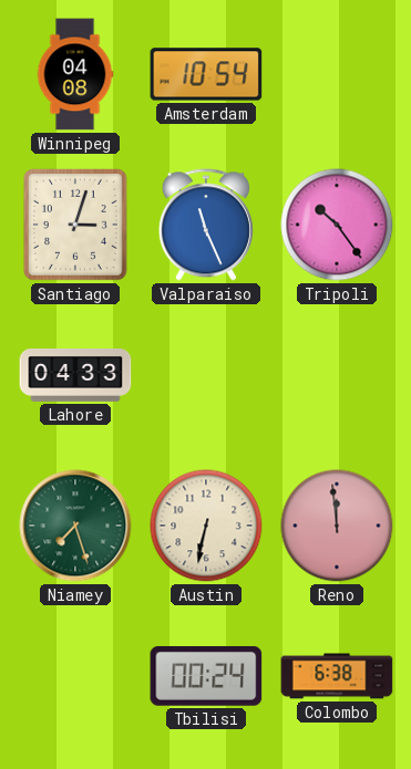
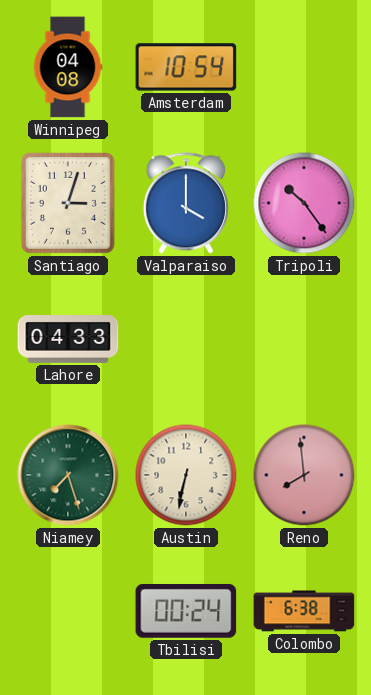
Valparaiso: 11:26 -> 4:00
Reno: 11:59 -> 7:59
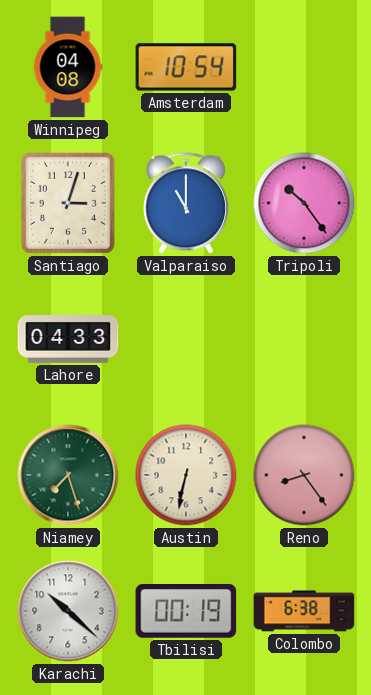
Valparaiso: 4:00 -> 11:00
Reno: 7:59 -> 8:24
Karachi: none -> 10:22
Tbilisi: 00:24 -> 00:19
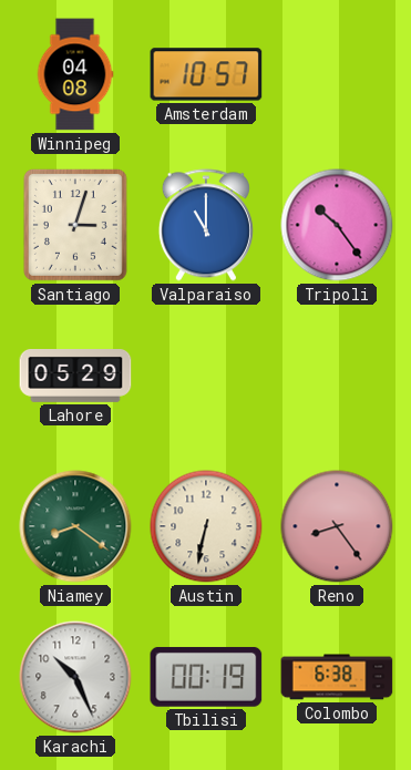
Amsterdam: 10:54 -> 10:57
Lahore: 04:33 -> 05:29
Niamey: 7:27 -> 8:21
Karachi: 10:22 -> 10:26
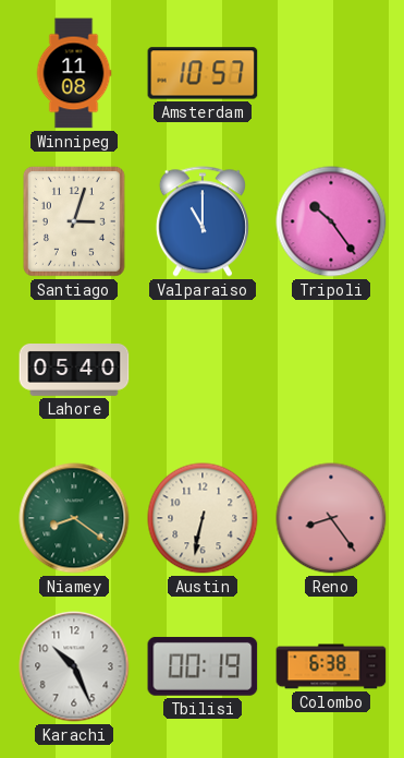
Winnipeg: 04:08 -> 11:08
Lahore: 05:29 -> 05:40
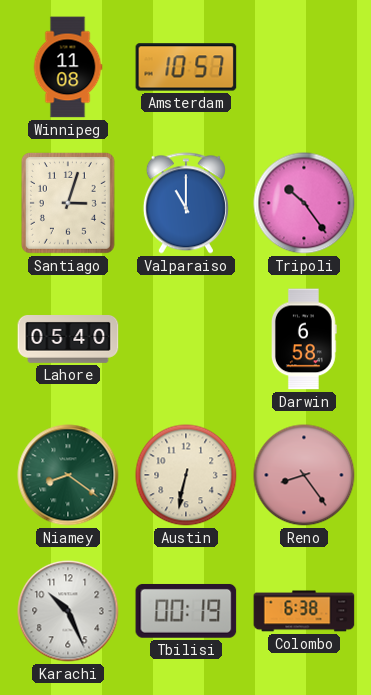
Darwin: none -> 6:58
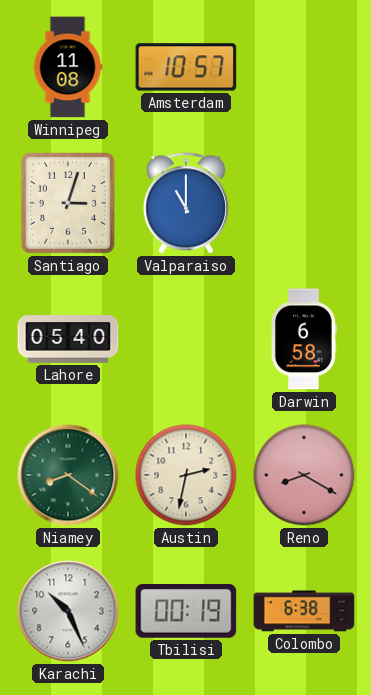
Tripoli: 10:24 -> none
Austin: 6:32 -> 2:32
Reno: 8:24 -> 8:20
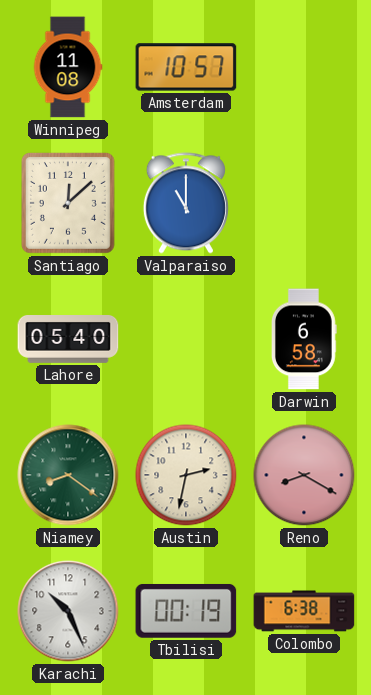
Santiago: 3:03 -> 12:08
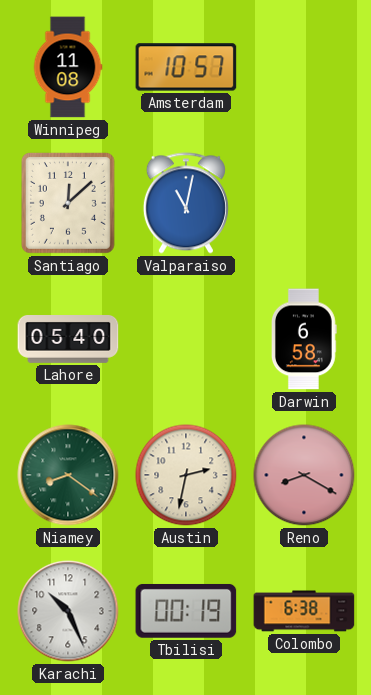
Valparaiso: 11:00 -> 11:02
